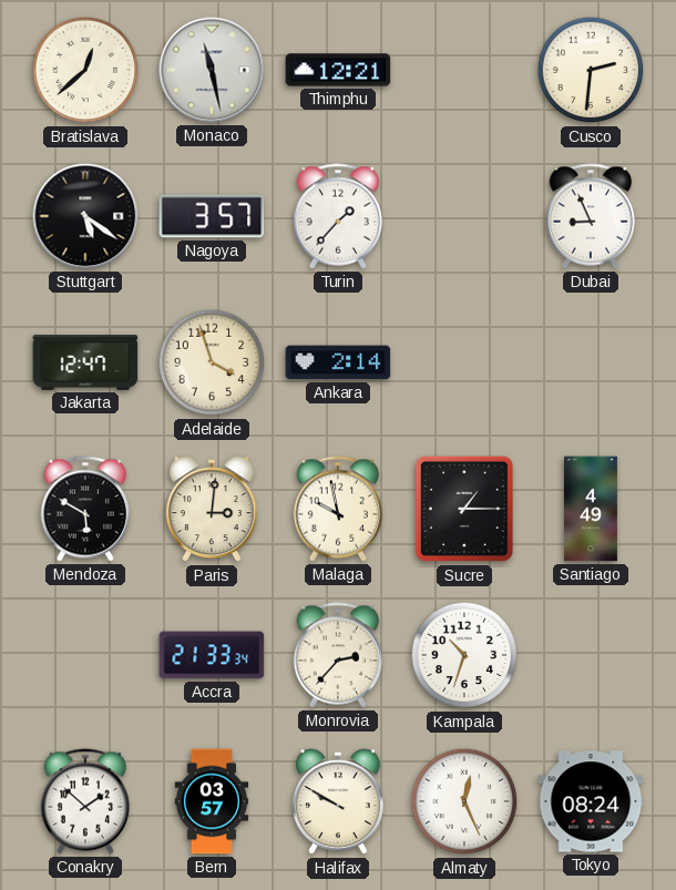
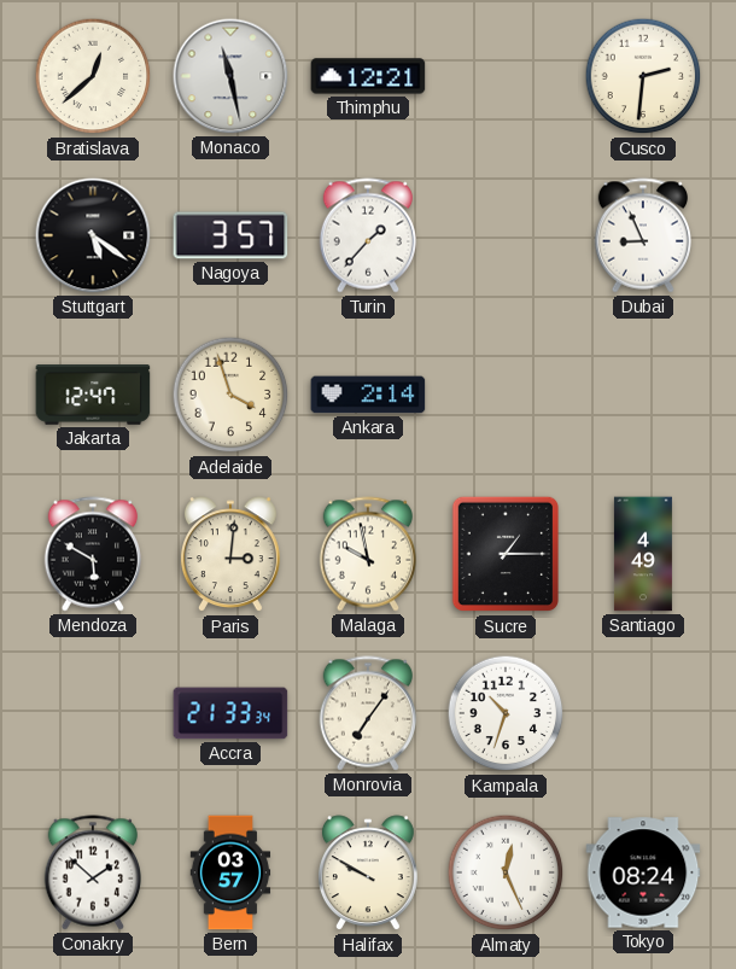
Monrovia: 2:37 -> 7:06
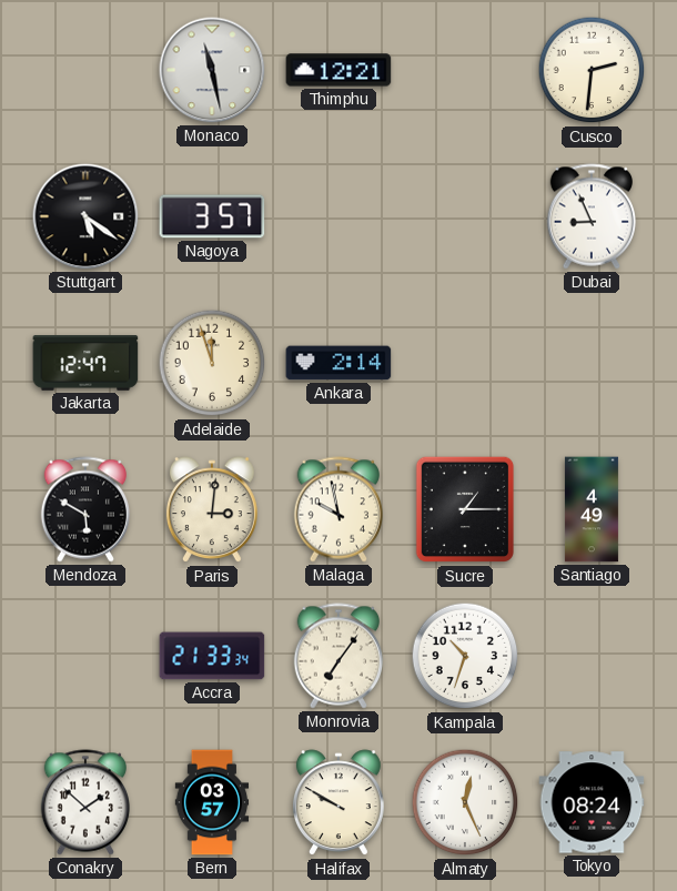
Bratislava: 12:38 -> none
Turin: 1:37 -> none
Adelaide: 3:57 -> 11:57
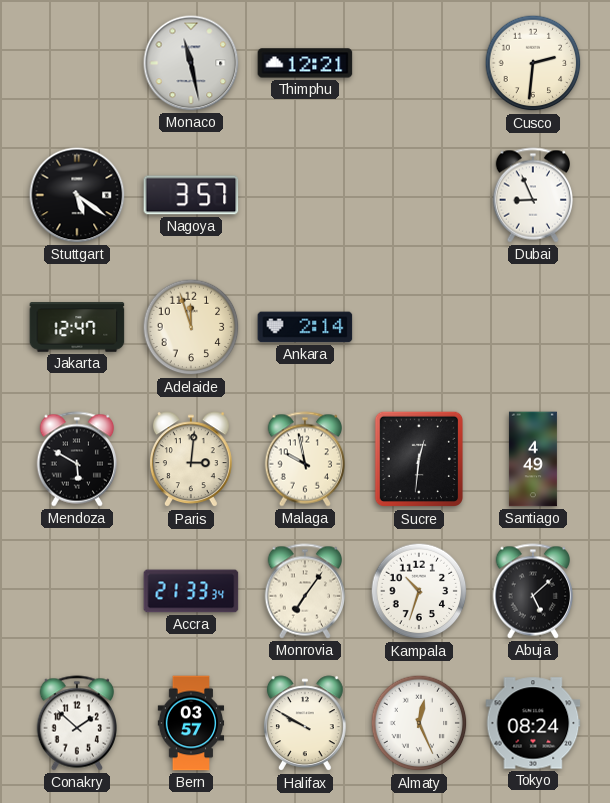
Sucre: 1:15 -> 12:31
Abuja: none -> 5:08
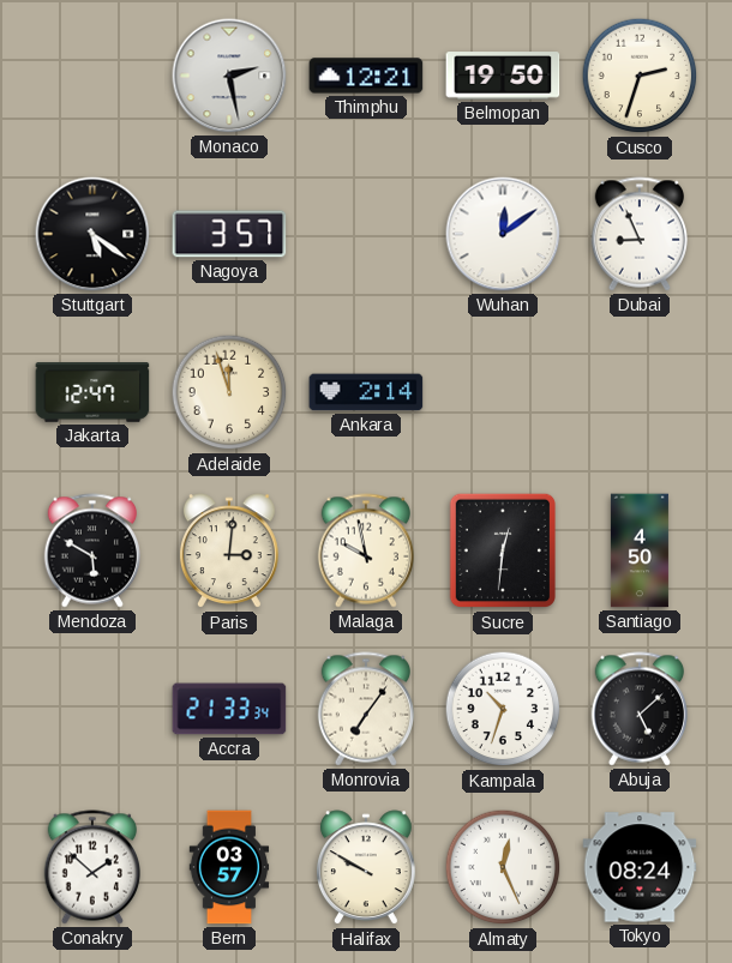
Monaco: 11:28 -> 2:28
Belmopan: none -> 19:50
Cusco: 2:31 -> 2:33
Wuhan: none -> 12:09
Santiago: 4:49 -> 4:50
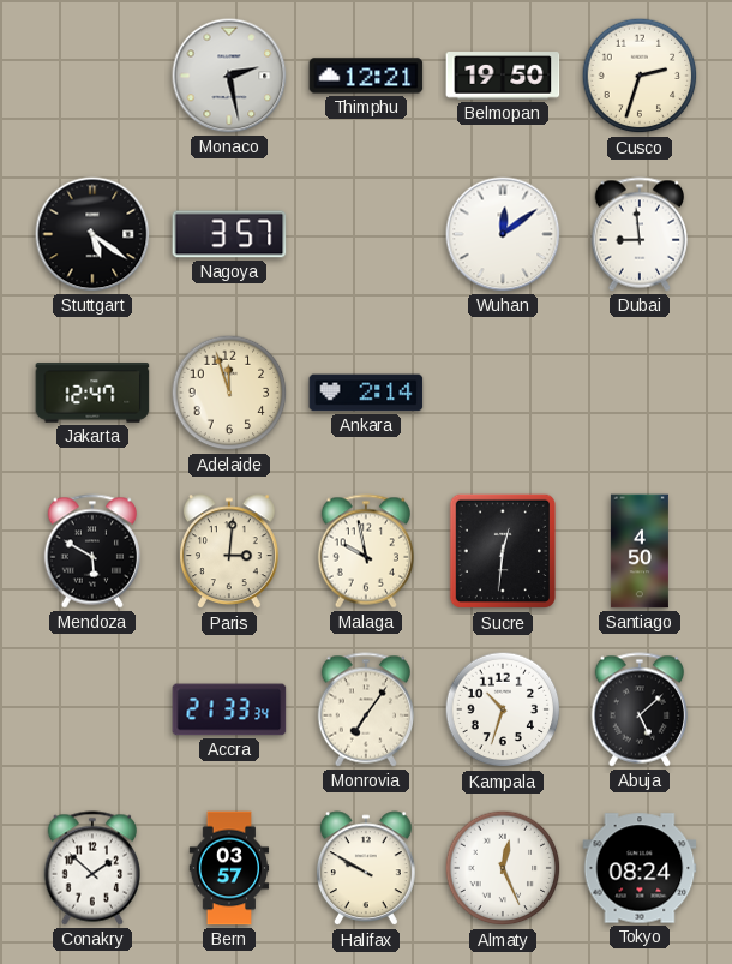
Dubai: 8:56 -> 8:59
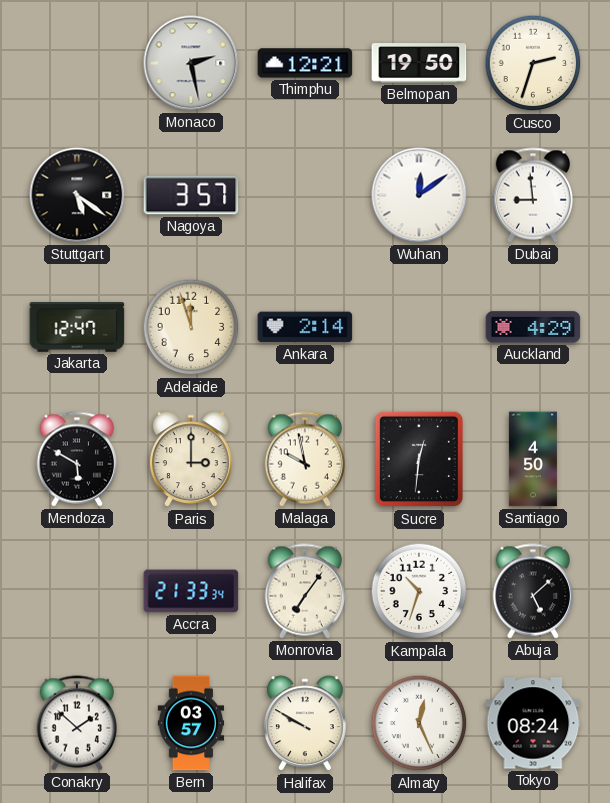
Auckland: none -> 4:29
Paris: 3:01 -> 3:00
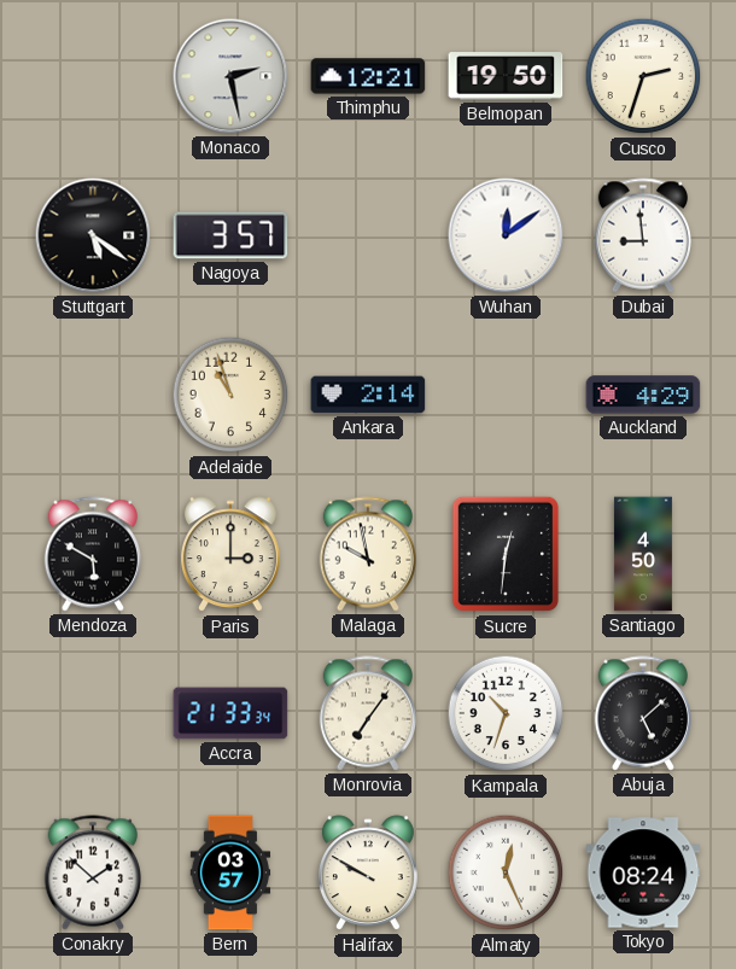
Jakarta: 12:47 -> none
Adelaide: 11:57 -> 10:57
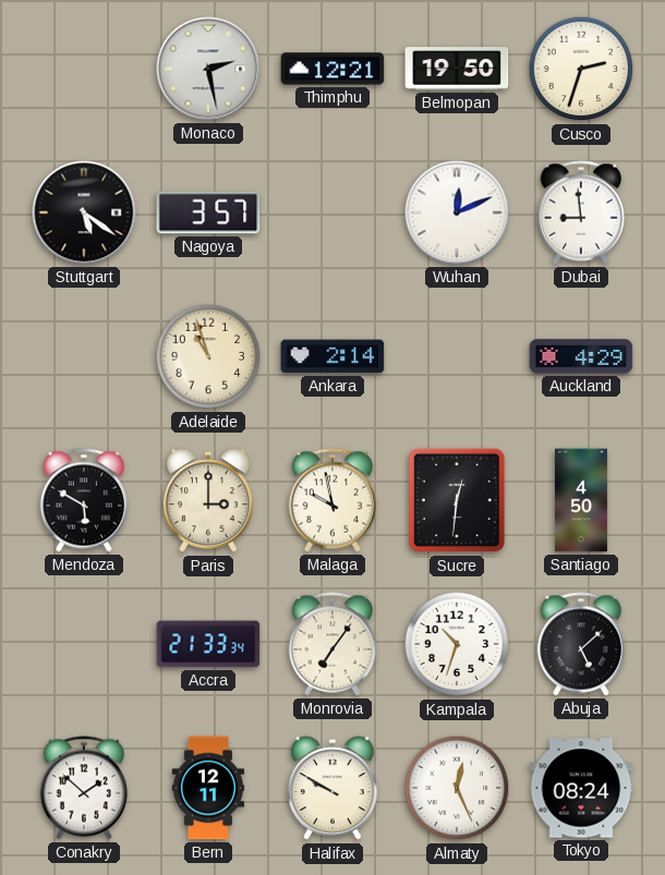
Wuhan: 12:09 -> 12:11
Bern: 03:57 -> 12:11
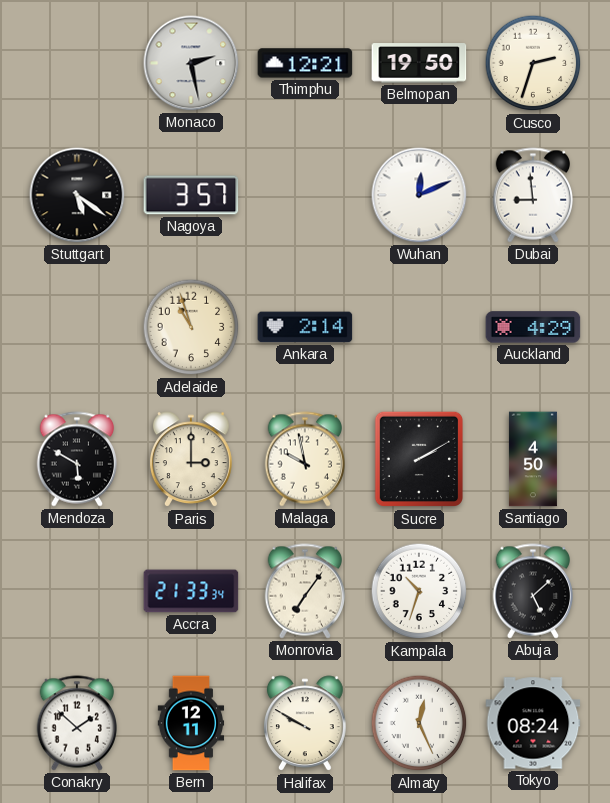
Sucre: 12:31 -> 2:10
